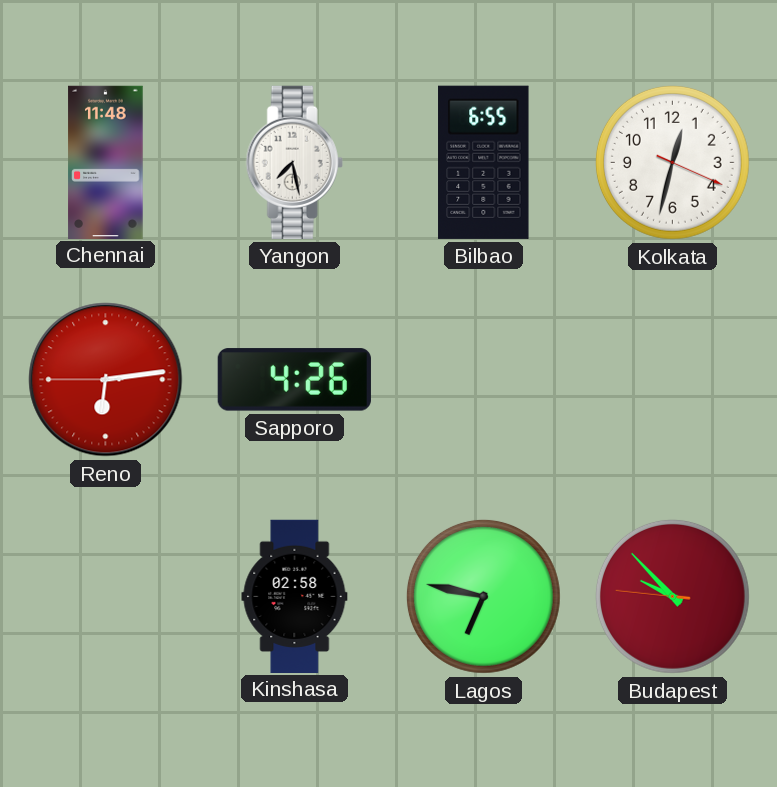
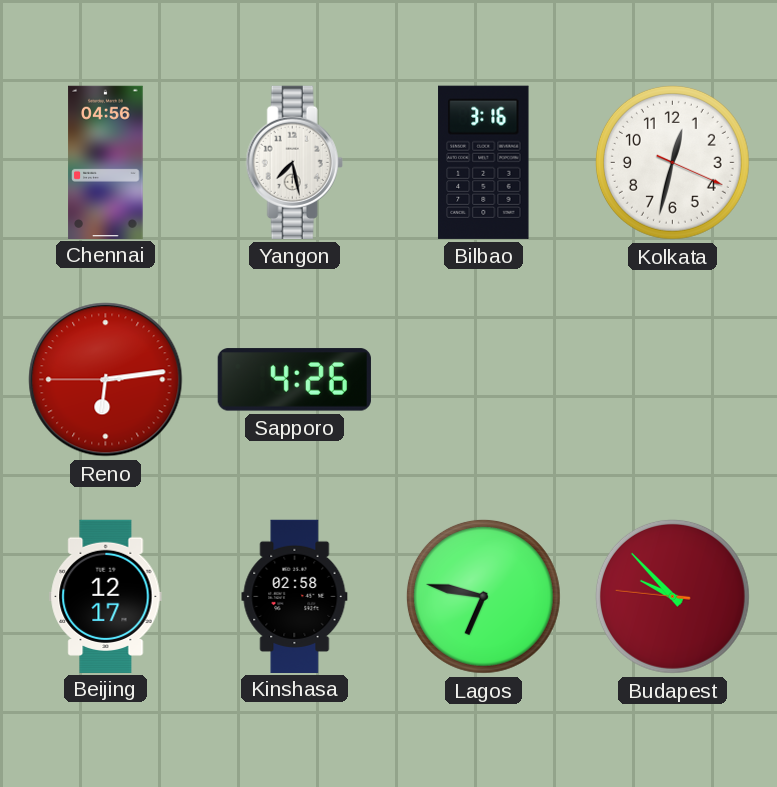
Chennai: 11:48 -> 04:56
Bilbao: 6:55 -> 3:16
Beijing: none -> 12:17
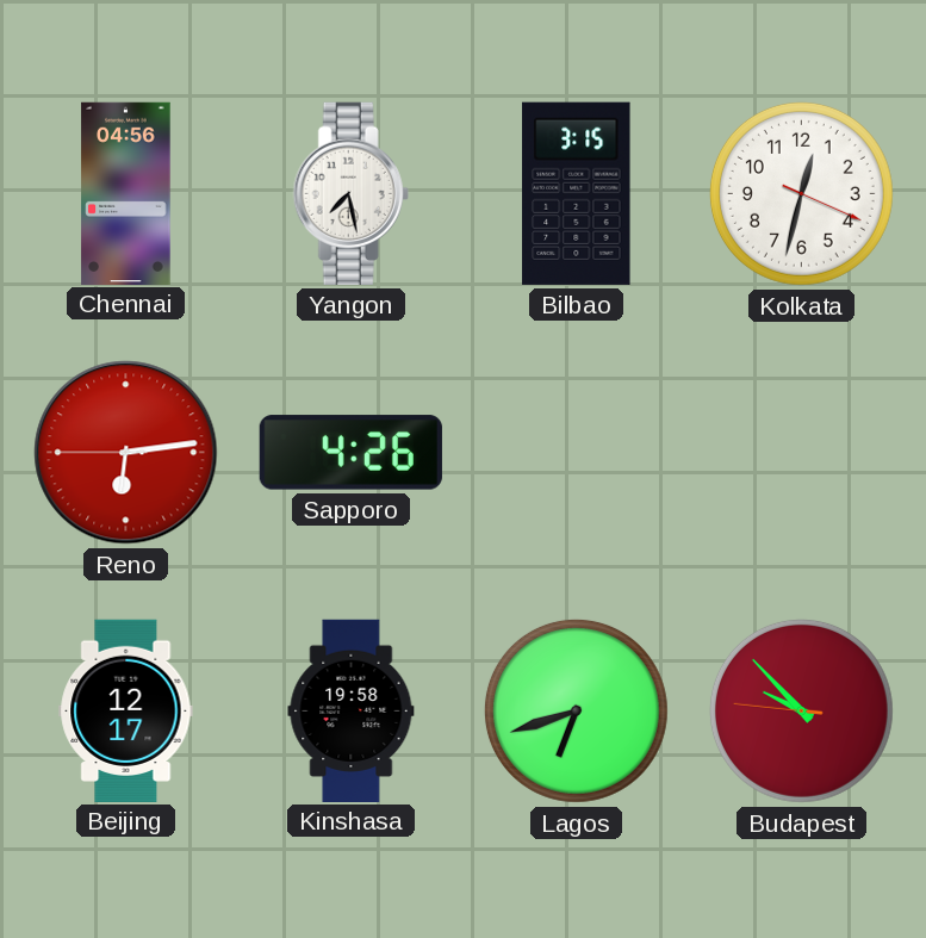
Bilbao: 3:16 -> 3:15
Kinshasa: 02:58 -> 19:58
Lagos: 6:47 -> 6:42
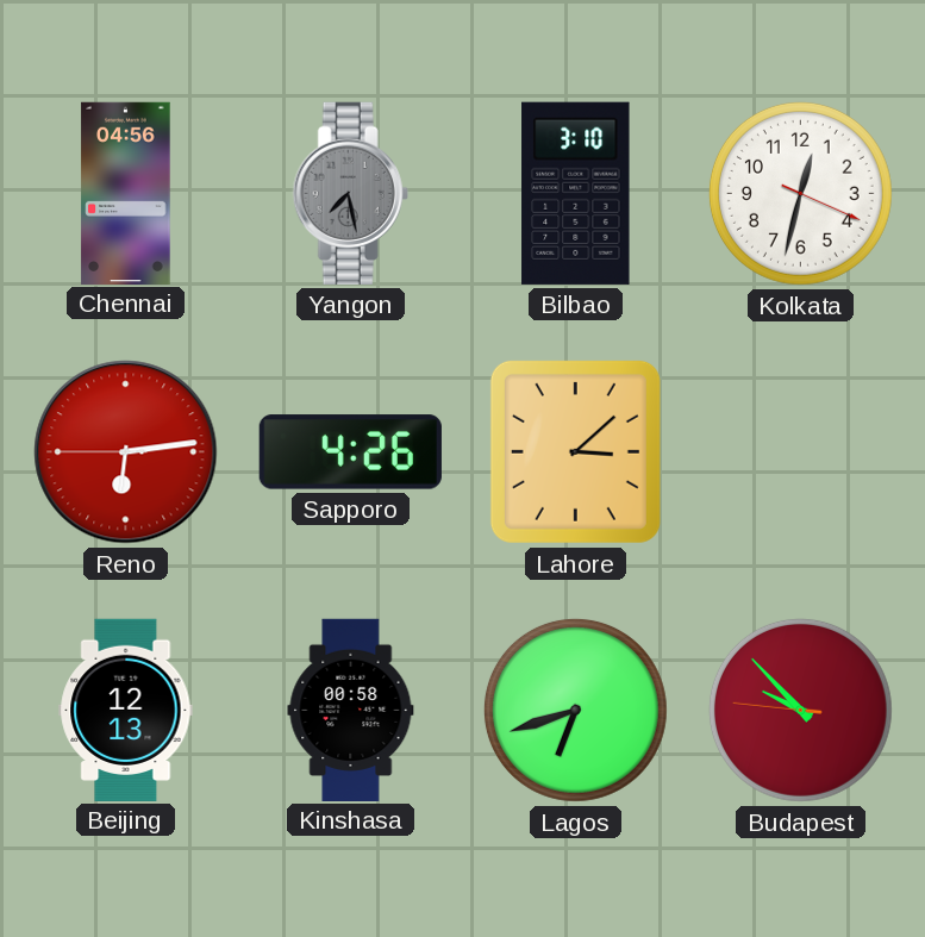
Yangon dial: white -> grey
Bilbao: 3:15 -> 3:10
Lahore: none -> 3:08
Beijing: 12:17 -> 12:13
Kinshasa: 19:58 -> 00:58
